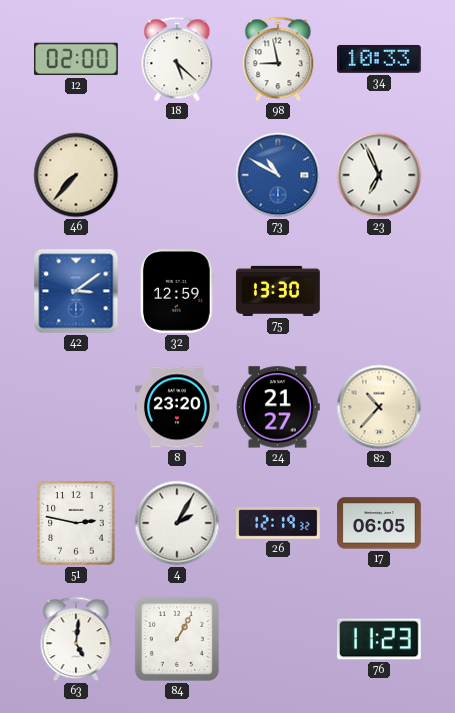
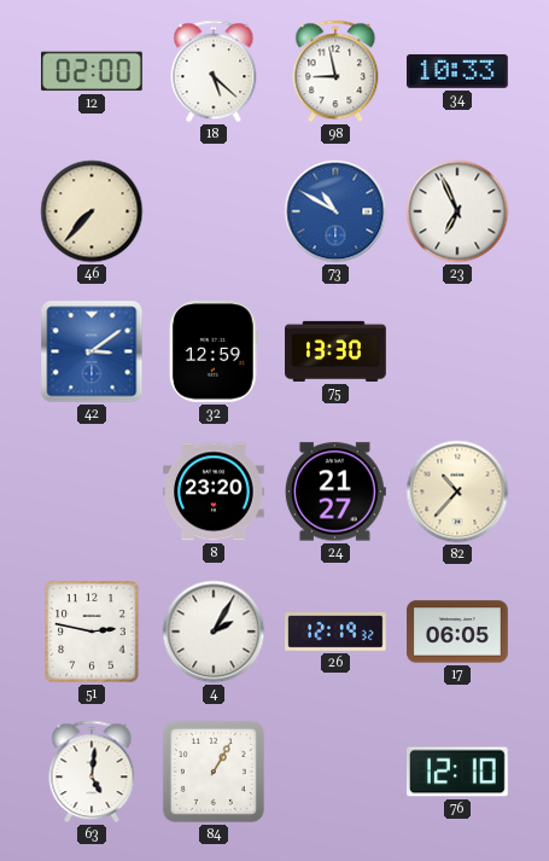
76: 11:23 -> 12:10
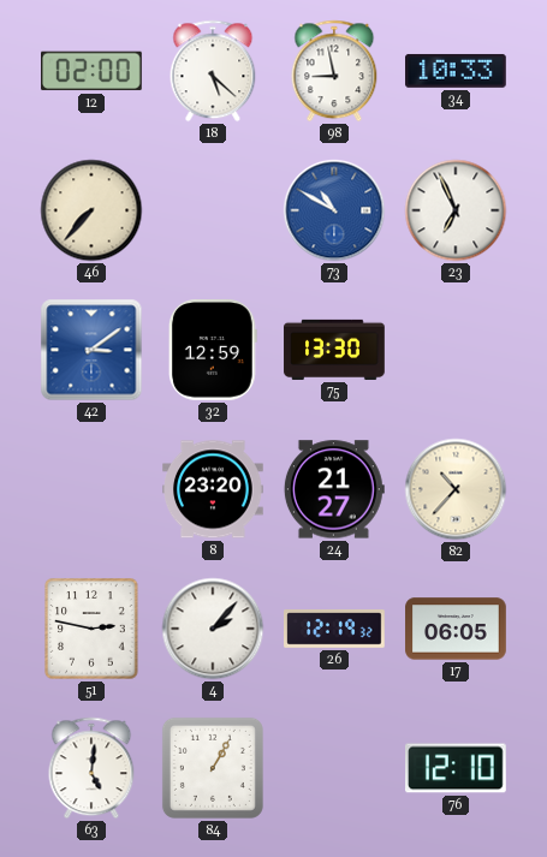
4: 2:05 -> 2:07
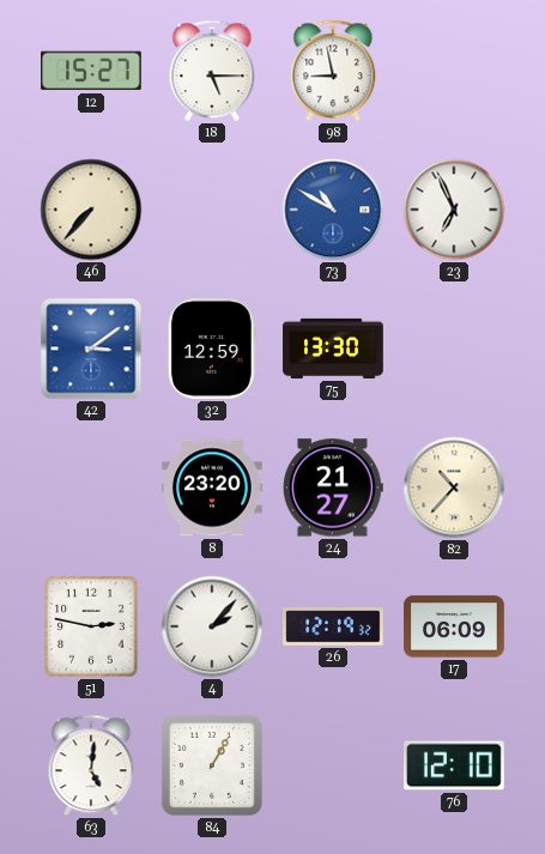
12: 02:00 -> 15:27
18: 5:22 -> 5:15
34: 10:33 -> none
17: 06:05 -> 06:09
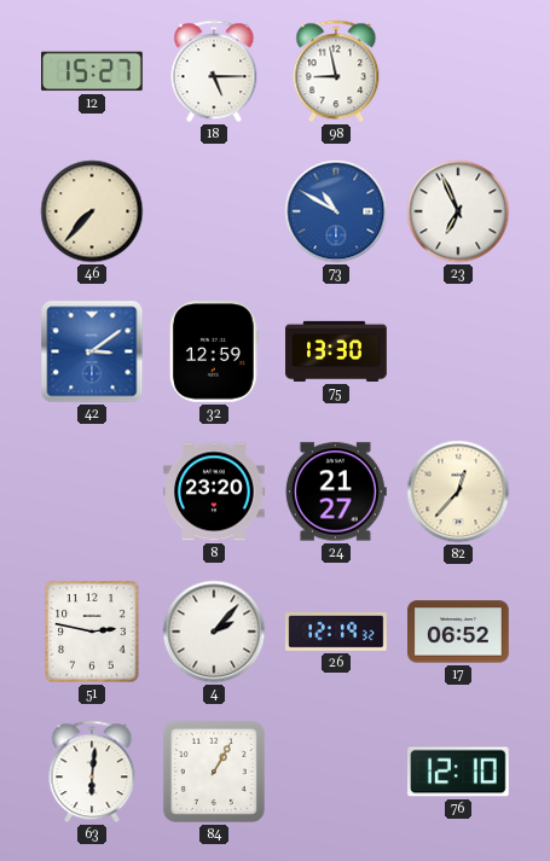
82: 10:37 -> 12:37
17: 06:09 -> 06:52
63: 5:01 -> 6:01
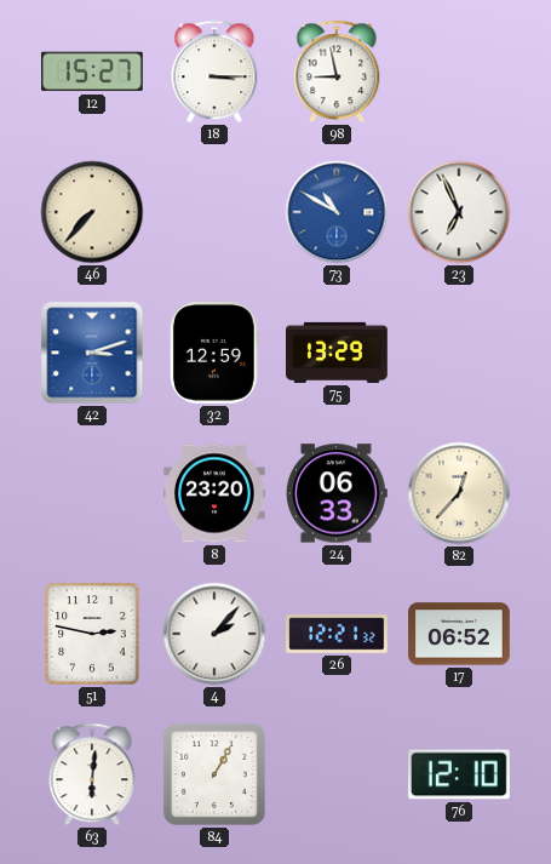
18: 5:15 -> 3:15
42: 3:09 -> 3:12
75: 13:30 -> 13:29
24: 21:27 -> 06:33
26: 12:19 -> 12:21
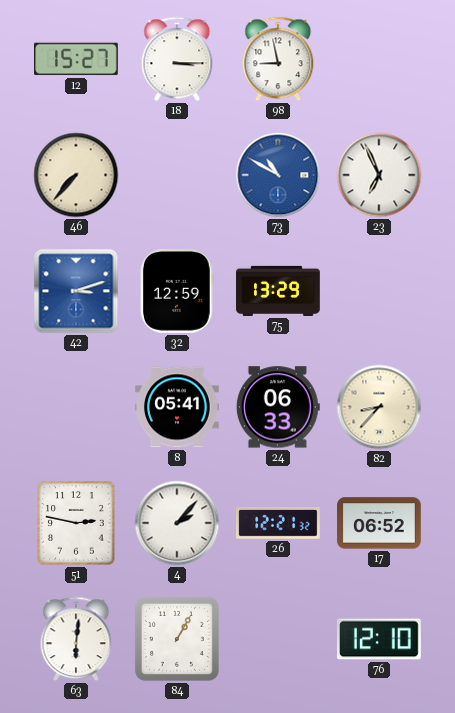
8: 23:20 -> 05:41
82: 12:37 -> 8:37
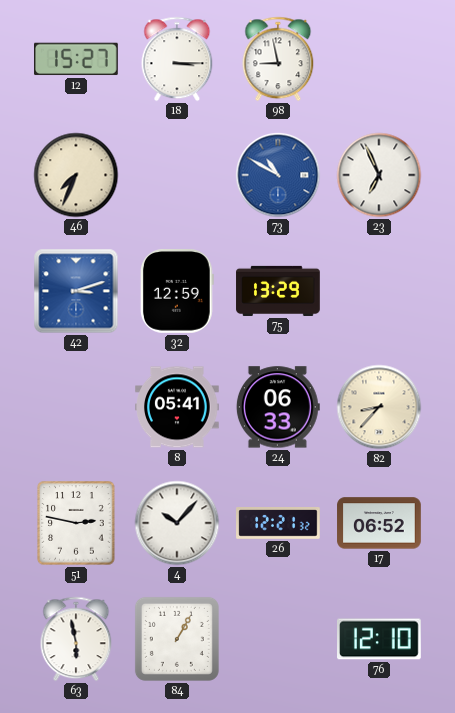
46: 7:37 -> 7:34
4: 2:07 -> 10:07
63: 6:01 -> 5:58
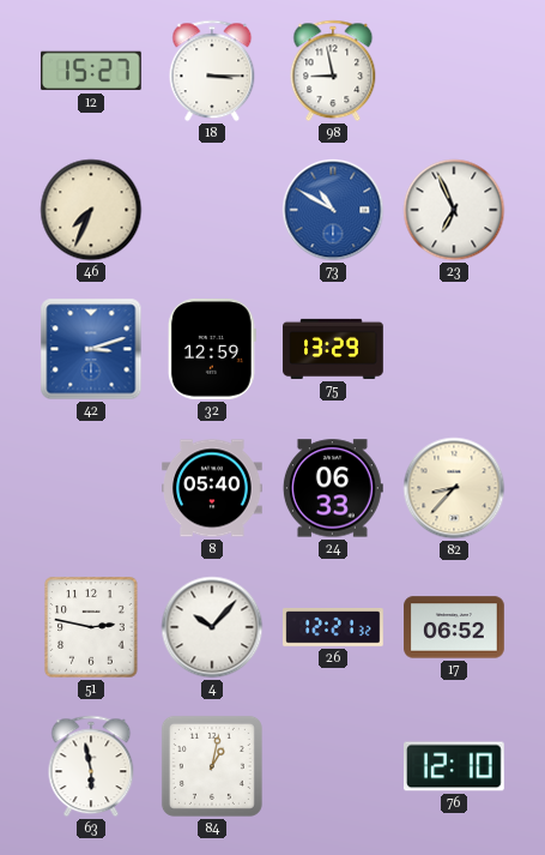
8: 05:41 -> 05:40
84: 1:05 -> 1:02
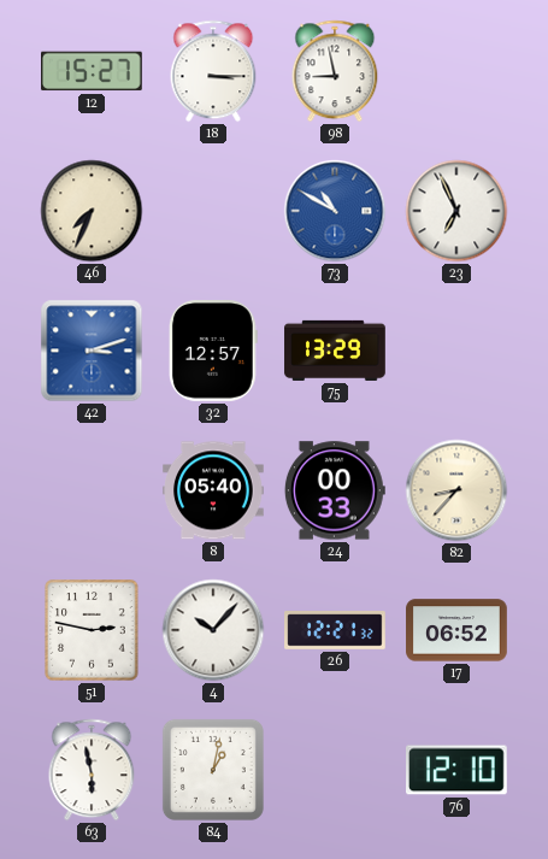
32: 12:59 -> 12:57
24: 06:33 -> 00:33
